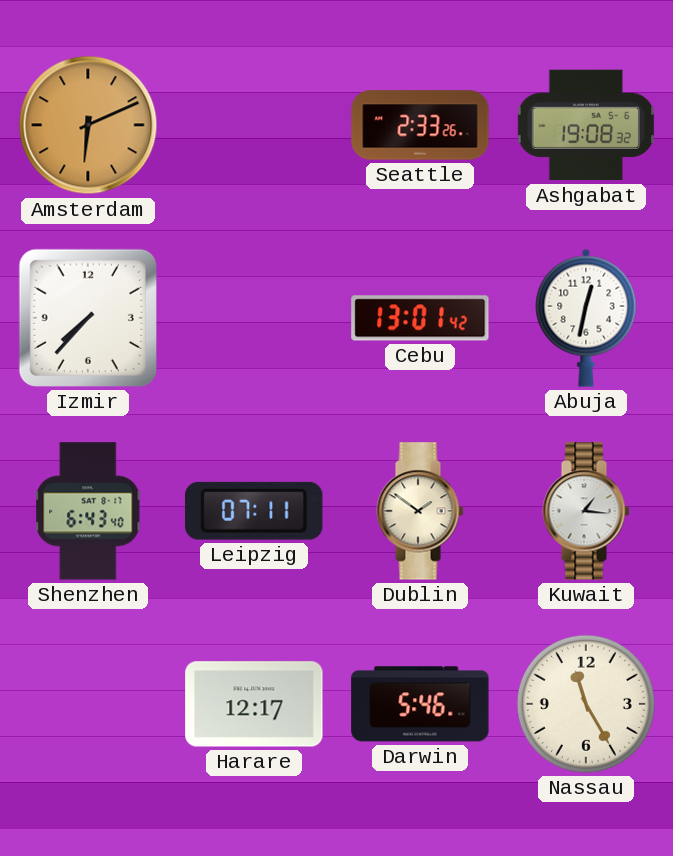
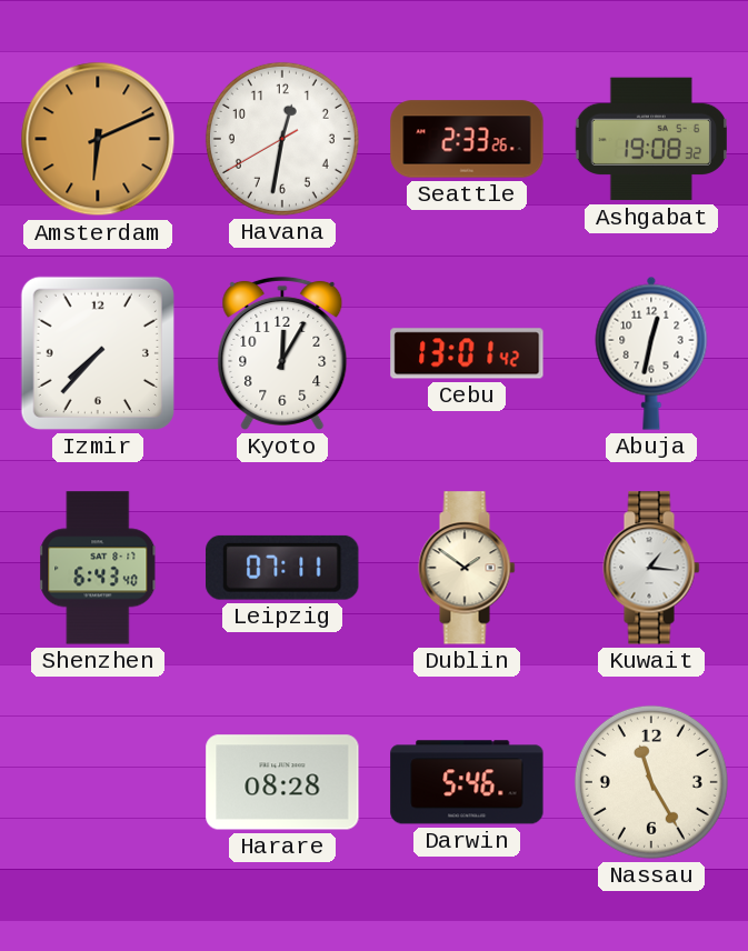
Havana: none -> 12:31
Kyoto: none -> 12:05
Harare: 12:17 -> 08:28
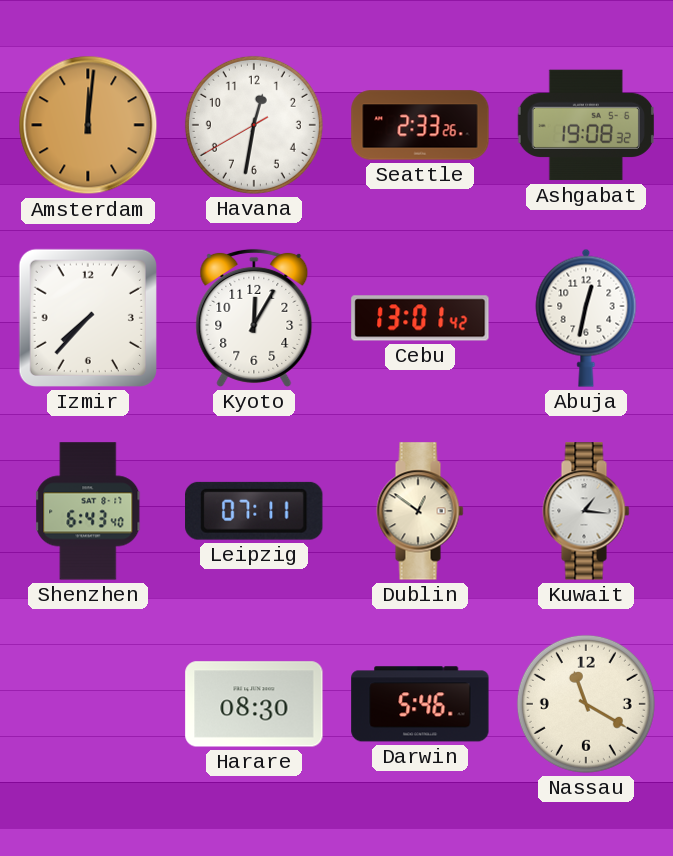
Amsterdam: 6:11 -> 12:01
Dublin: 1:51 -> 12:51
Harare: 08:28 -> 08:30
Nassau: 11:25 -> 11:20
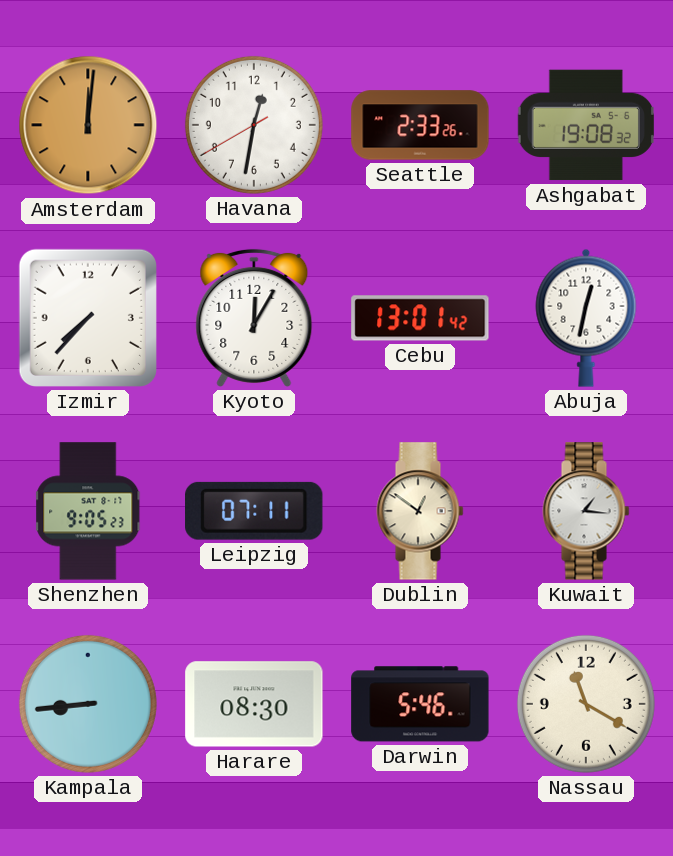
Shenzhen: 6:43 -> 9:05
Kampala: none -> 8:44
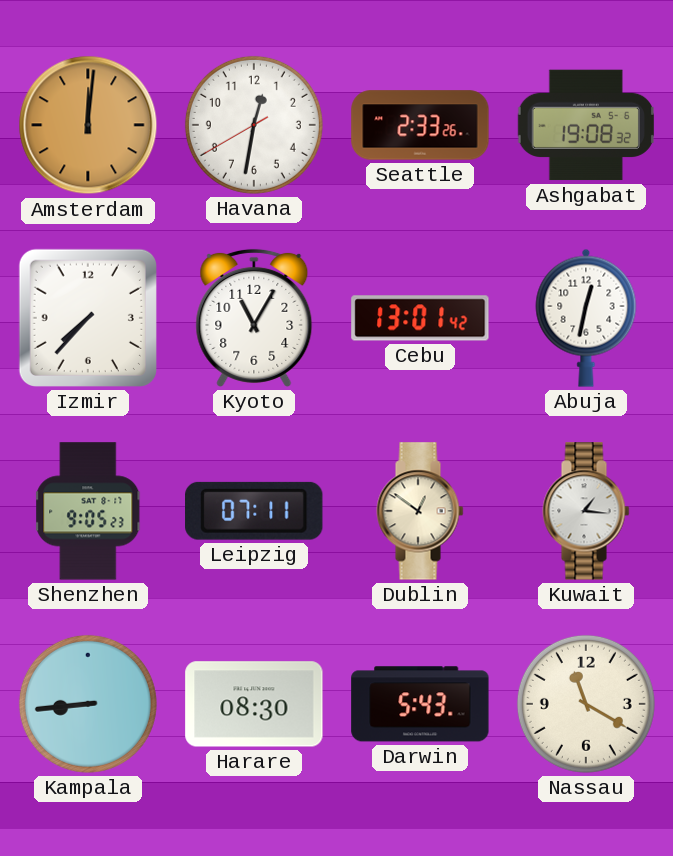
Kyoto: 12:05 -> 11:05
Darwin: 5:46 -> 5:43
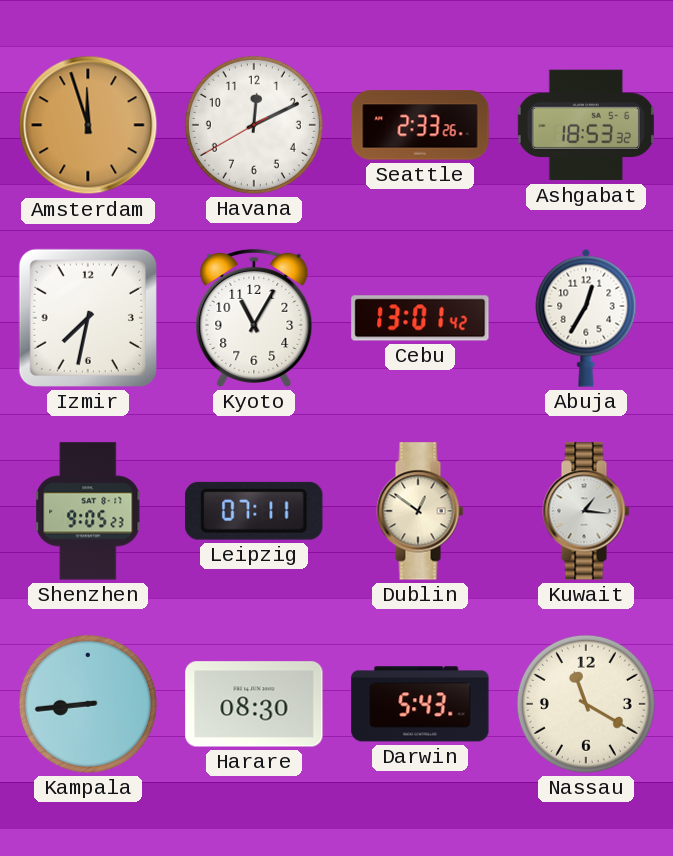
Amsterdam: 12:01 -> 11:57
Havana: 12:31 -> 12:10
Ashgabat: 19:08 -> 18:53
Izmir: 7:37 -> 7:32
Abuja: 12:32 -> 12:35
